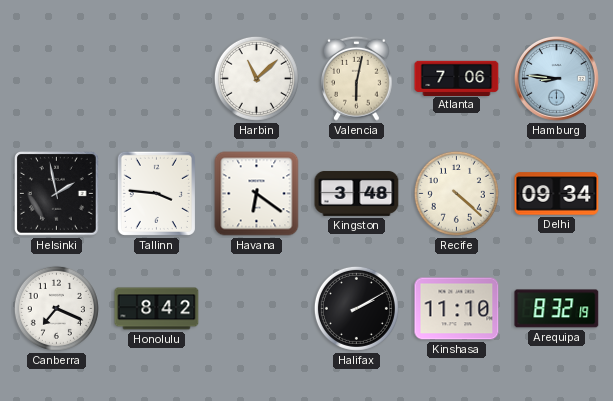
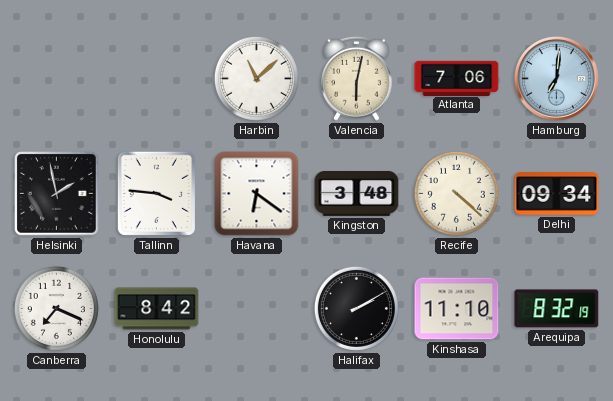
Hamburg: 8:46 -> 7:01
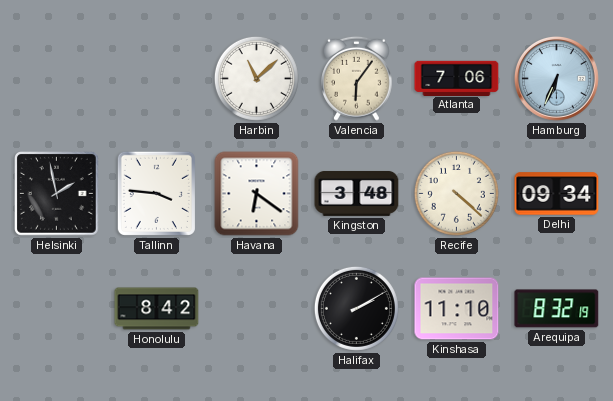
Valencia: 6:02 -> 6:06
Hamburg: 7:01 -> 6:34
Canberra: 7:19 -> none
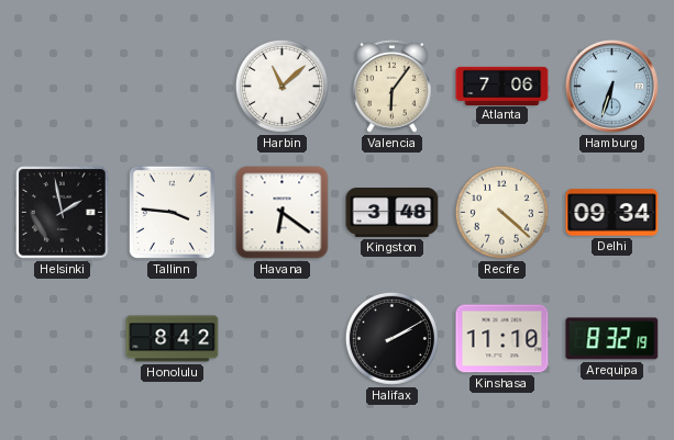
Hamburg: 6:34 -> 6:33
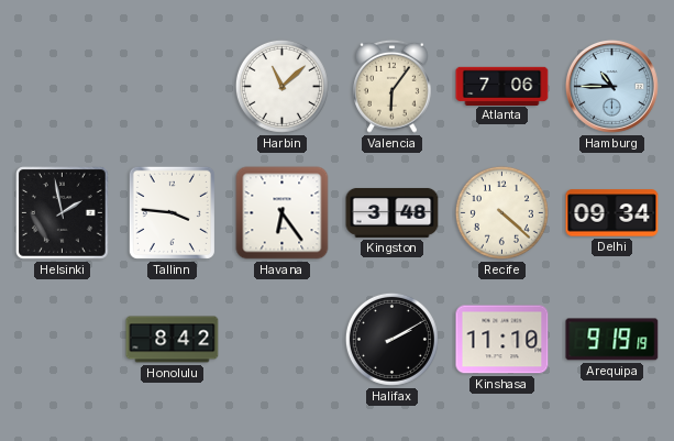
Hamburg: 6:33 -> 10:45
Havana: 6:21 -> 6:24
Arequipa: 8:32 -> 9:19
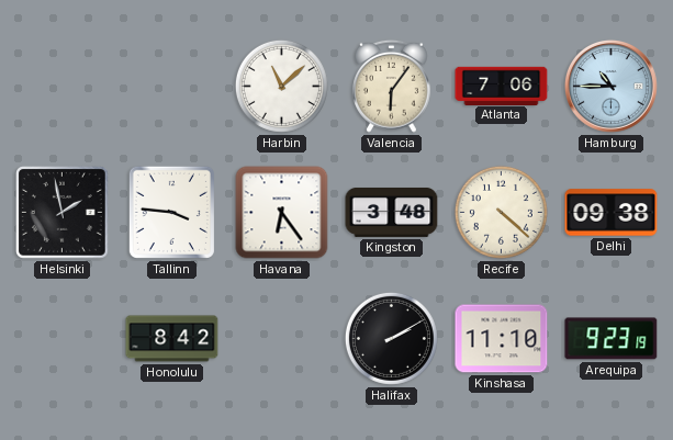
Delhi: 09:34 -> 09:38
Arequipa: 9:19 -> 9:23
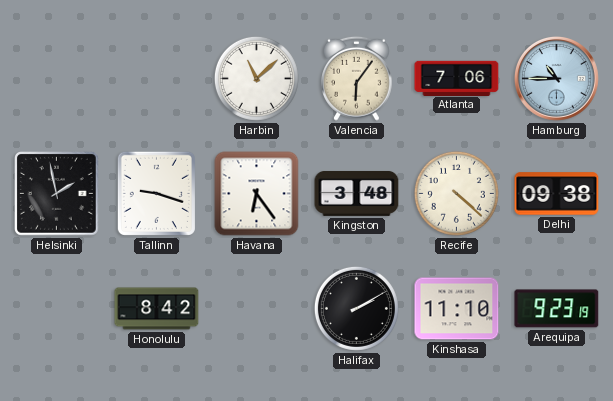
Tallinn: 3:46 -> 9:18
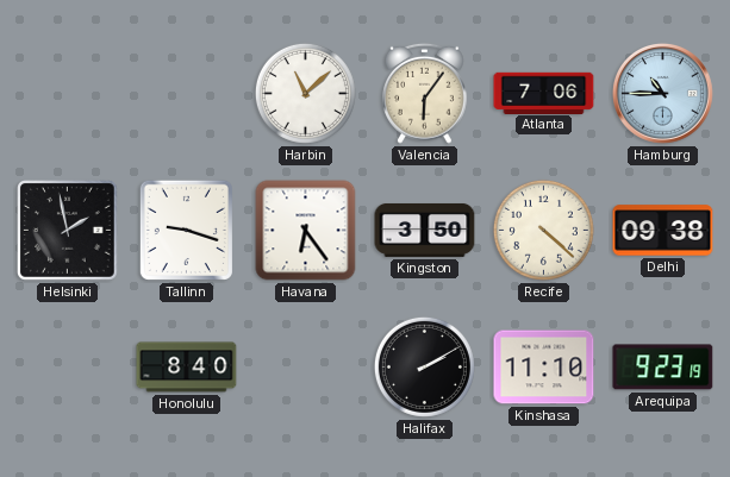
Kingston: 3:48 -> 3:50
Honolulu: 8:42 -> 8:40
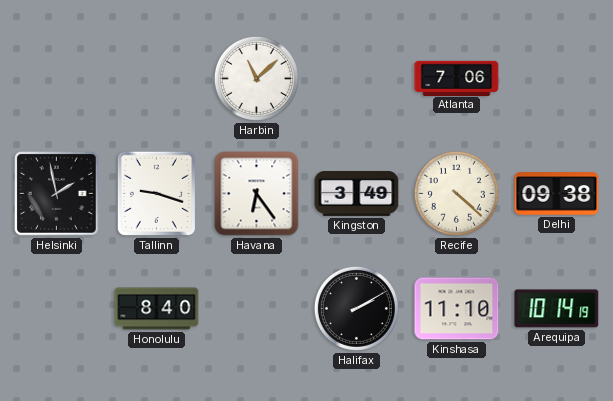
Valencia: 6:06 -> none
Hamburg: 10:45 -> none
Kingston: 3:50 -> 3:49
Arequipa: 9:23 -> 10:14
